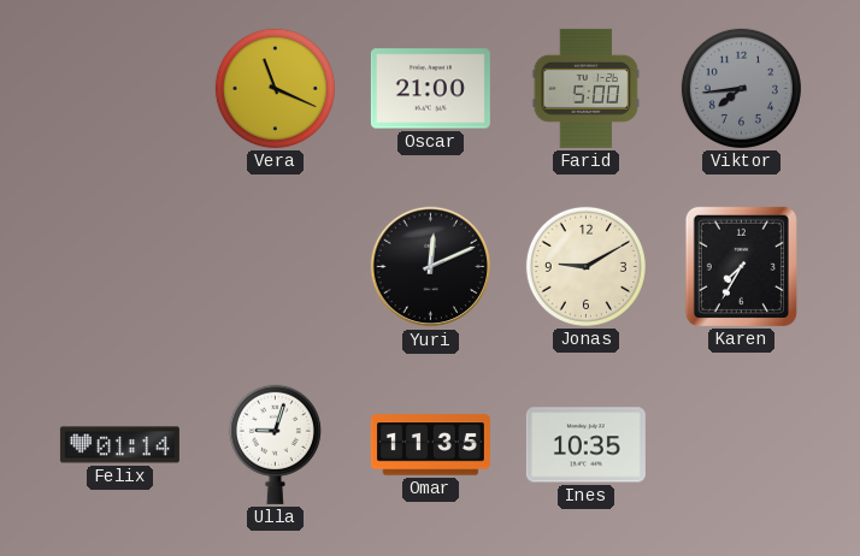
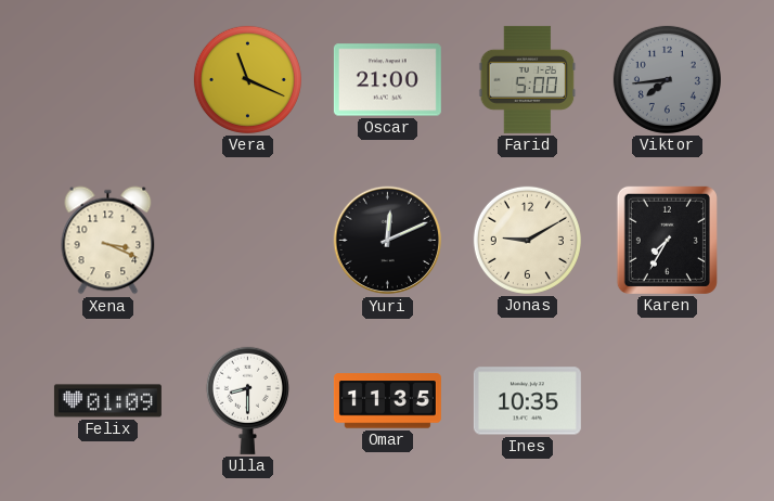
Xena: none -> 3:19
Felix: 01:14 -> 01:09
Ulla: 9:03 -> 8:30
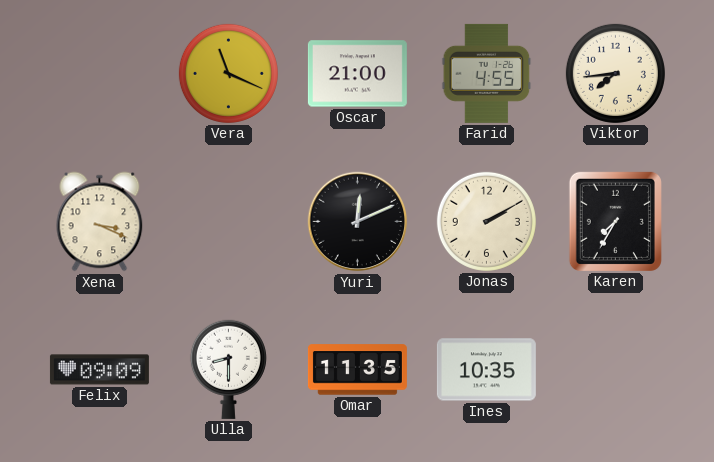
Farid: 5:00 -> 4:55
Viktor dial: grey -> cream
Jonas: 9:10 -> 2:10
Felix: 01:09 -> 09:09
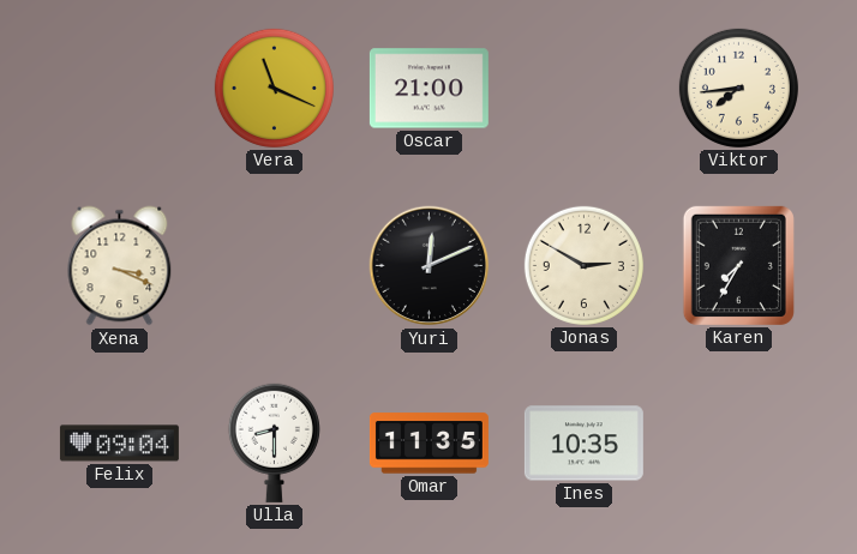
Farid: 4:55 -> none
Jonas: 2:10 -> 2:50
Felix: 09:09 -> 09:04
